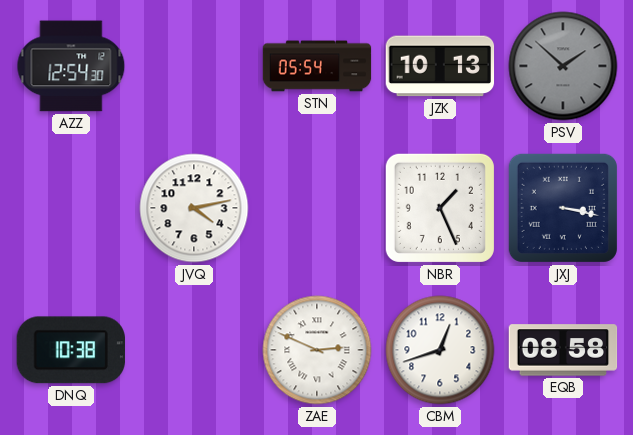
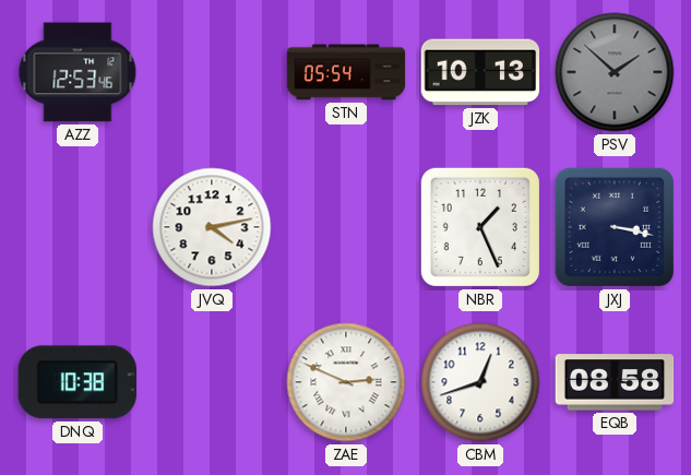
AZZ: 12:54 -> 12:53
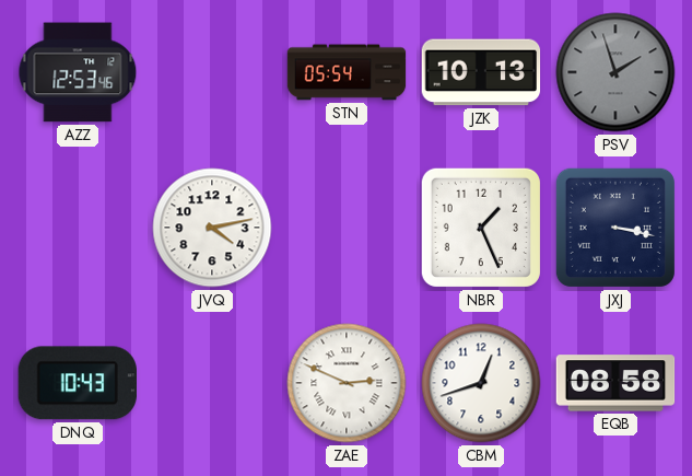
PSV: 1:52 -> 1:57
DNQ: 10:38 -> 10:43
